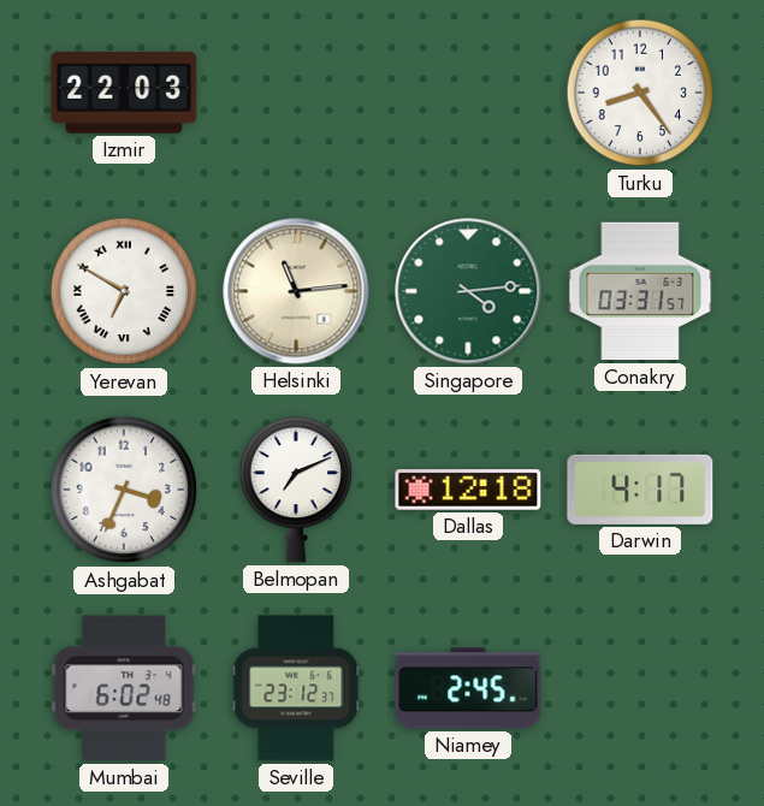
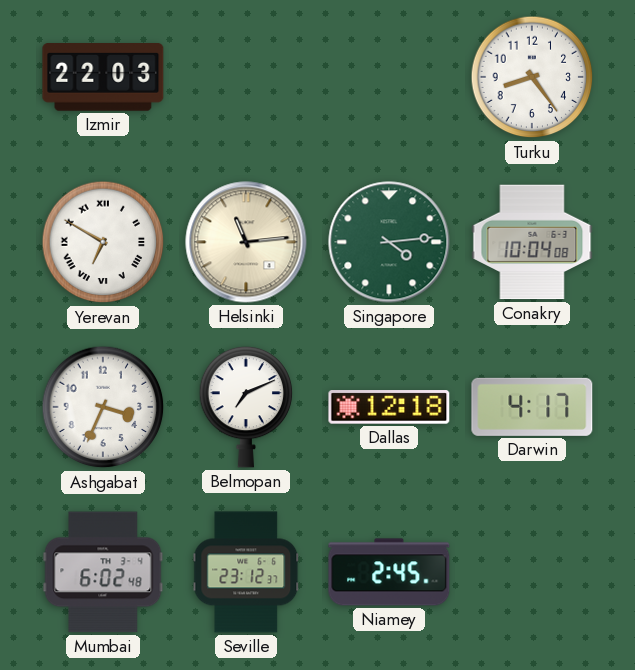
Conakry: 03:31 -> 10:04
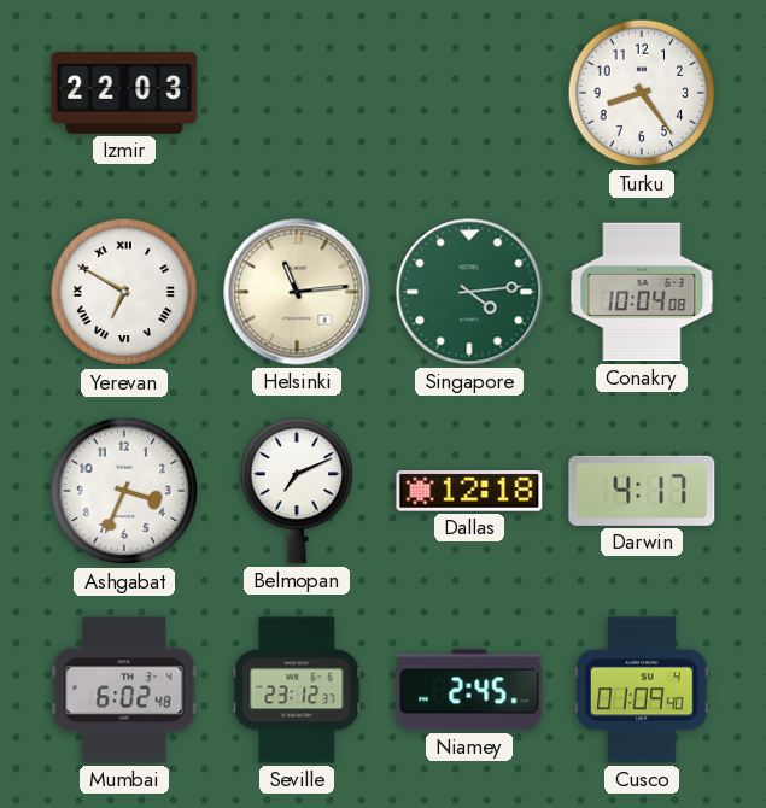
Cusco: none -> 01:09
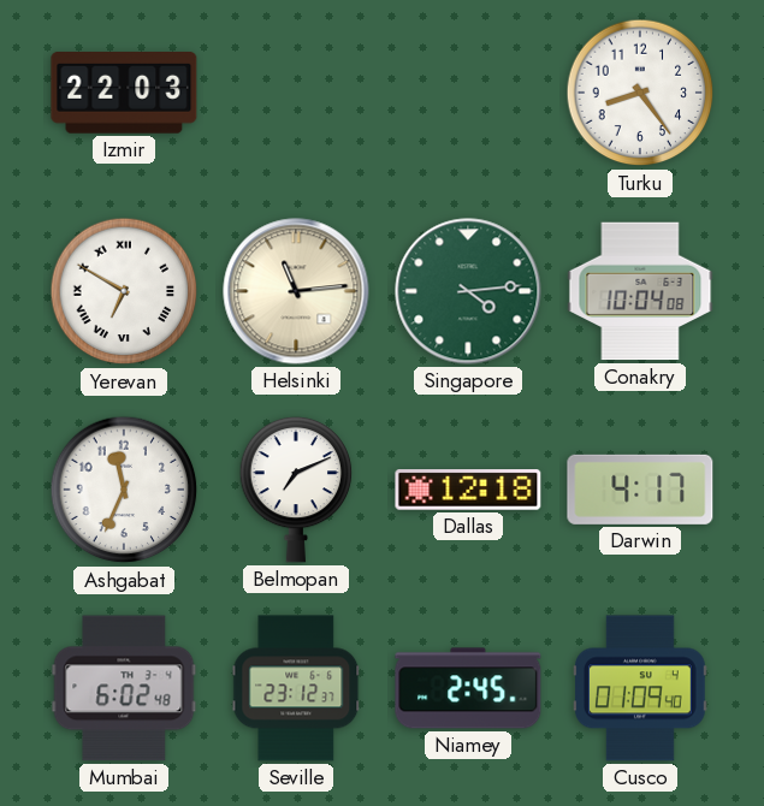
Ashgabat: 3:34 -> 11:34
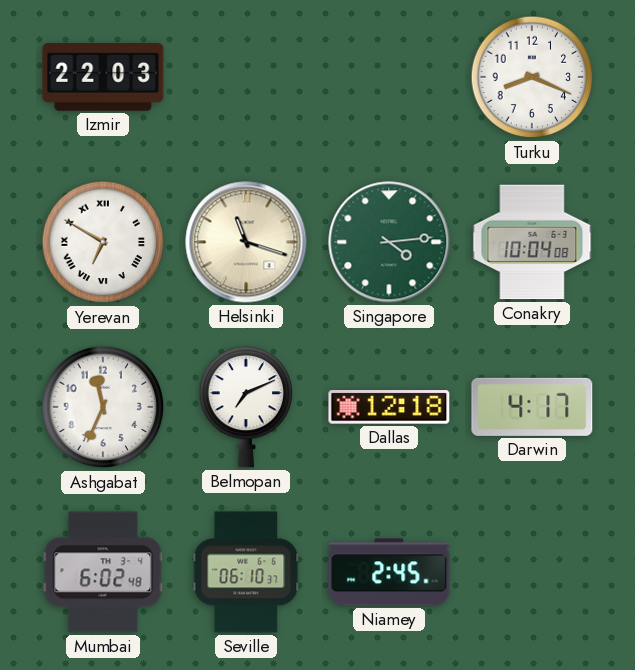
Turku: 8:24 -> 8:19
Helsinki: 11:14 -> 11:18
Seville: 23:12 -> 06:10
Cusco: 01:09 -> none
